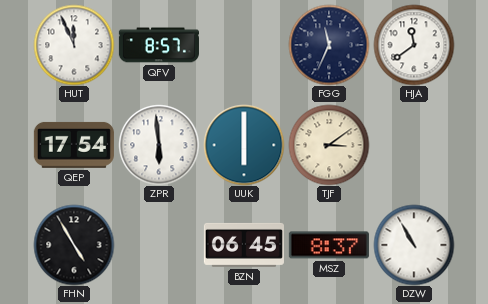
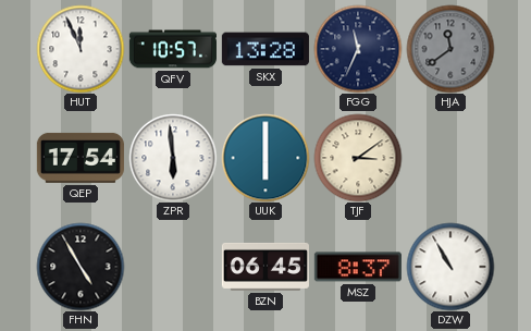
QFV: 8:57 -> 10:57
SKX: none -> 13:28
HJA dial: white -> grey
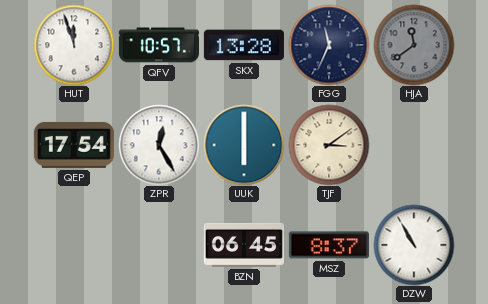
HUT: 11:56 -> 11:57
ZPR: 5:59 -> 12:25
FHN: 4:55 -> none
